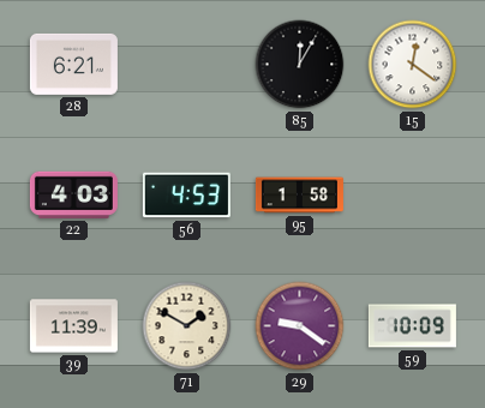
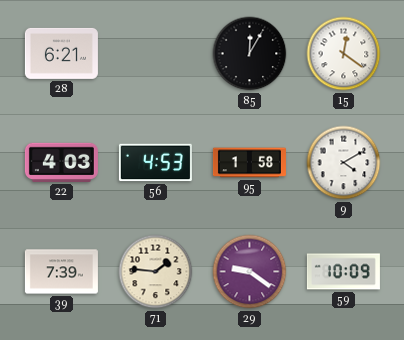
9: none -> 4:10
39: 11:39 -> 7:39
71: 1:50 -> 1:46
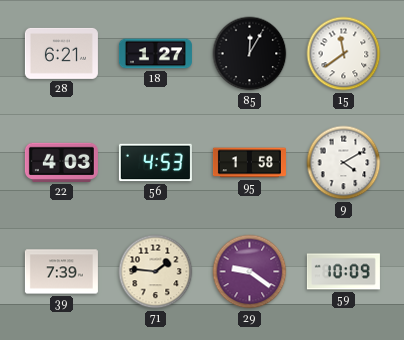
18: none -> 1:27
15: 12:21 -> 11:39
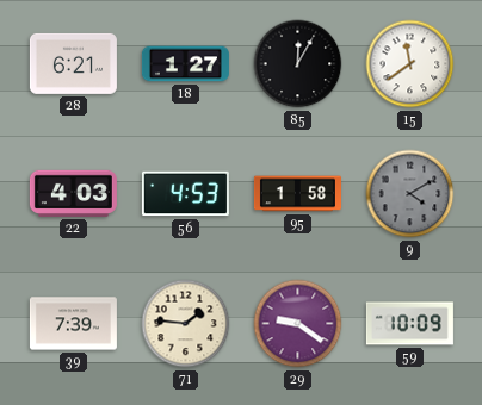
9 dial: white -> grey
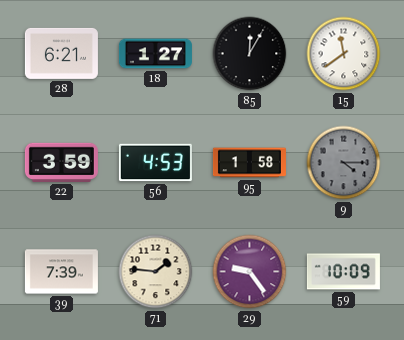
22: 4:03 -> 3:59
9: 4:10 -> 4:15
29: 9:21 -> 9:24
